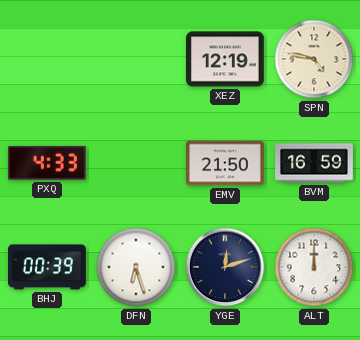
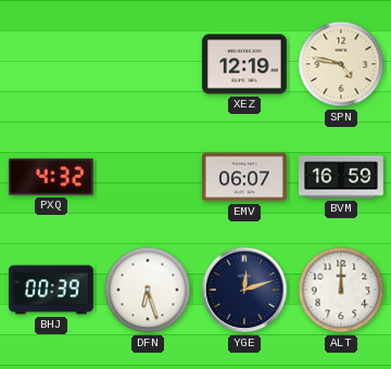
PXQ: 4:33 -> 4:32
EMV: 21:50 -> 06:07
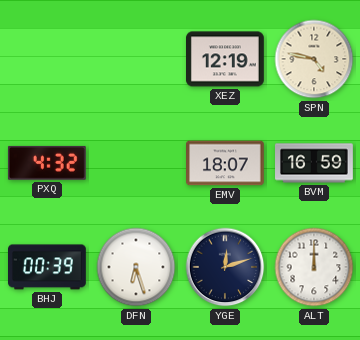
EMV: 06:07 -> 18:07
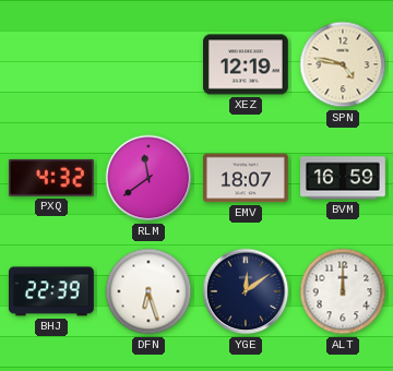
RLM: none -> 11:39
BHJ: 00:39 -> 22:39
YGE: 12:12 -> 12:09
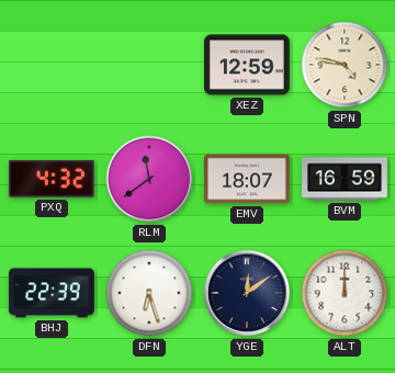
XEZ: 12:19 -> 12:59
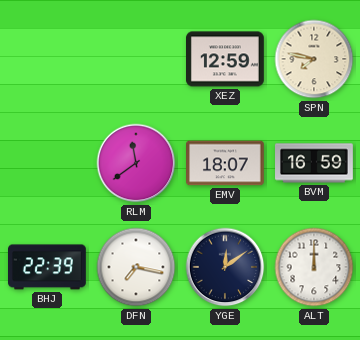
SPN: 4:47 -> 7:47
PXQ: 4:32 -> none
DFN: 6:27 -> 7:17
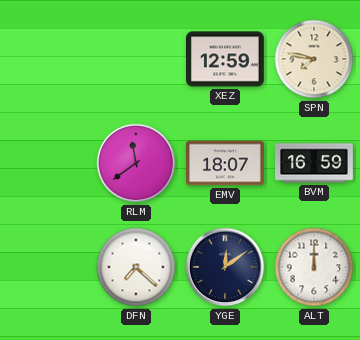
BHJ: 22:39 -> none
DFN: 7:17 -> 7:22
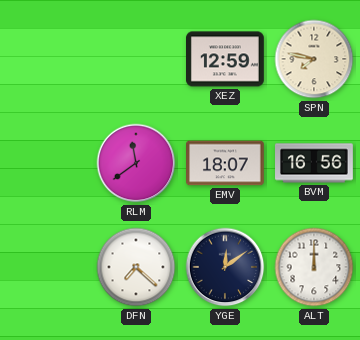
BVM: 16:59 -> 16:56
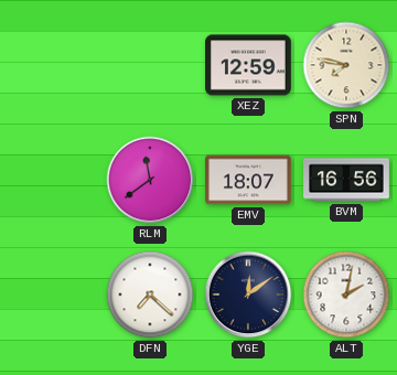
ALT: 12:00 -> 2:02
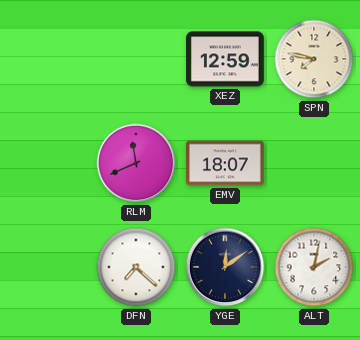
RLM: 11:39 -> 11:41
BVM: 16:56 -> none
